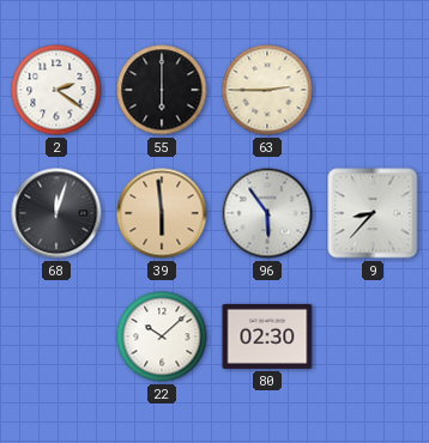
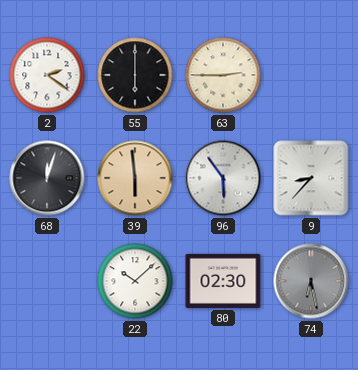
74: none -> 6:28
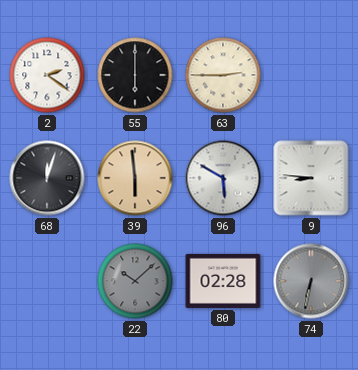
96: 5:54 -> 5:50
9: 8:37 -> 8:46
22 dial: white -> grey
80: 02:30 -> 02:28
74: 6:28 -> 6:32
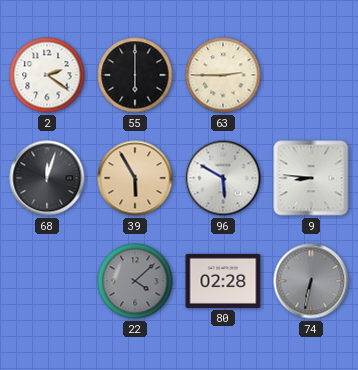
39: 5:59 -> 5:55
22: 10:08 -> 4:08
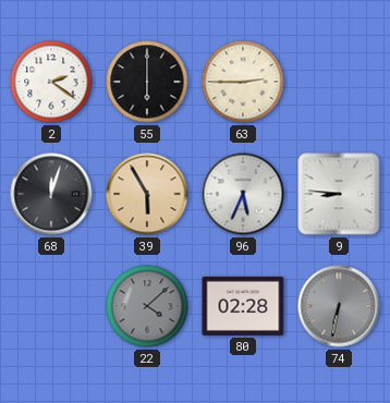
96: 5:50 -> 5:34
